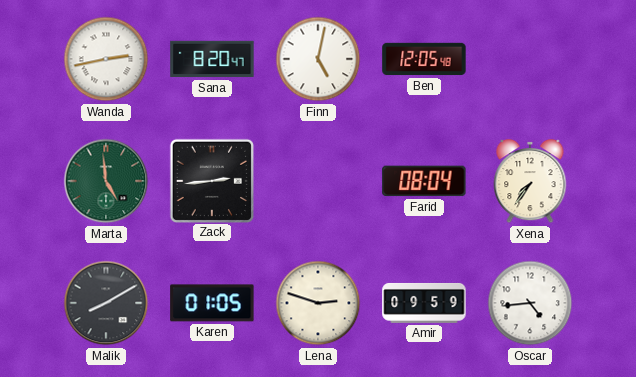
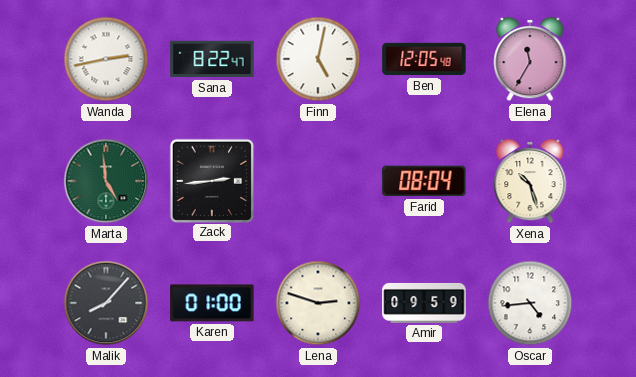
Sana: 8:20 -> 8:22
Elena: none -> 11:35
Xena: 7:36 -> 10:27
Malik: 8:10 -> 8:07
Karen: 01:05 -> 01:00
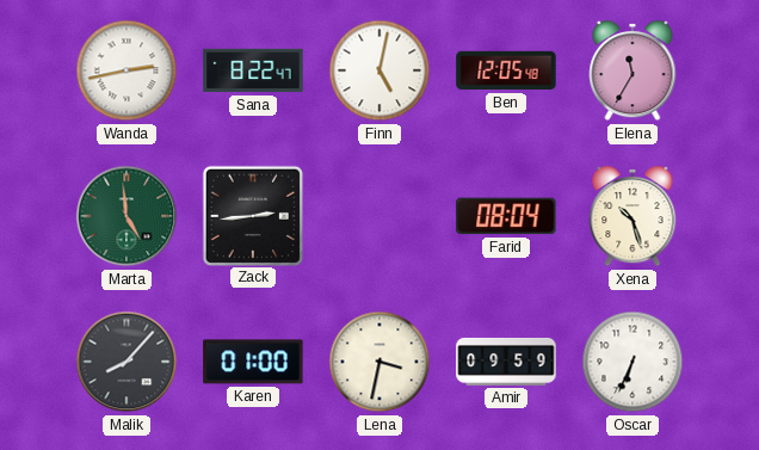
Lena: 2:48 -> 3:32
Oscar: 4:44 -> 6:34
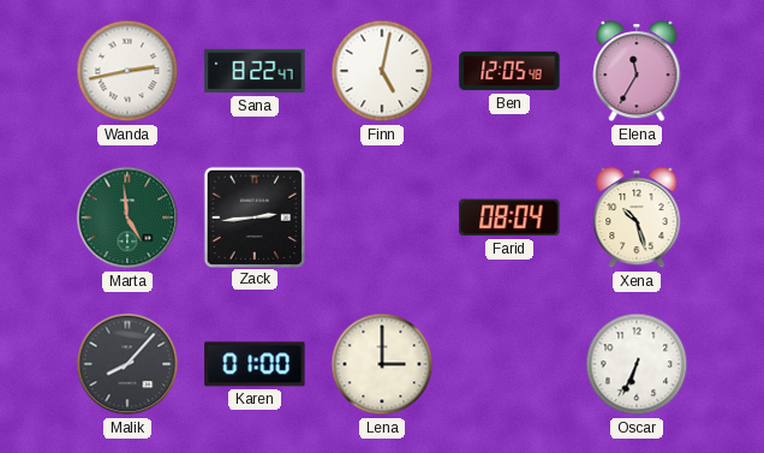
Lena: 3:32 -> 3:00
Amir: 09:59 -> none
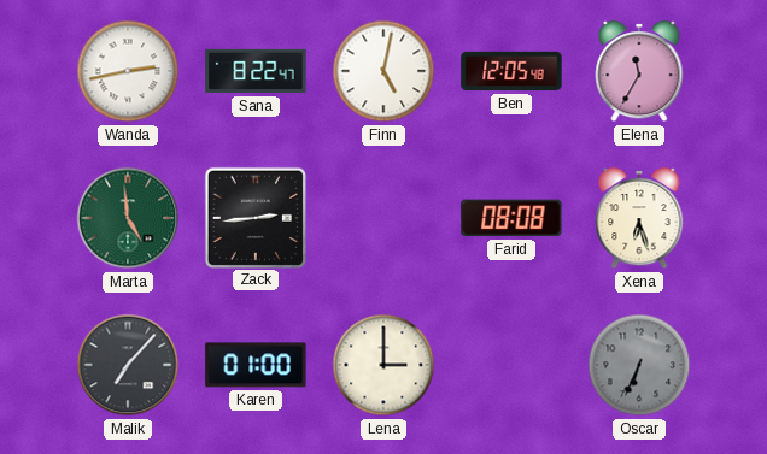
Farid: 08:04 -> 08:08
Xena: 10:27 -> 6:27
Malik: 8:07 -> 7:07
Oscar dial: white -> grey
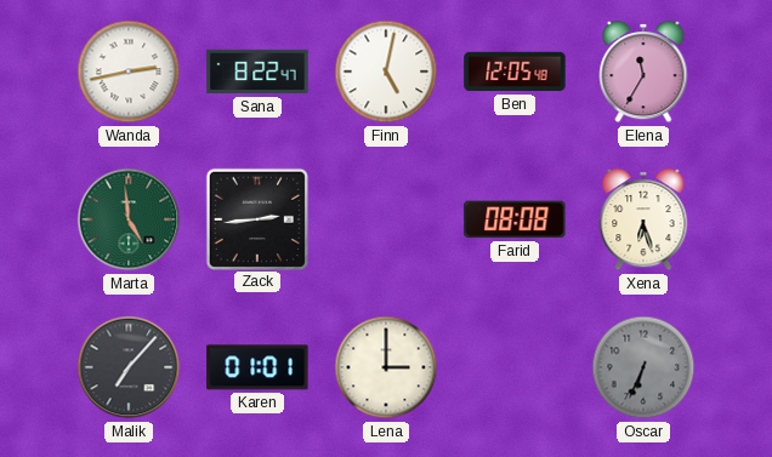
Karen: 01:00 -> 01:01
